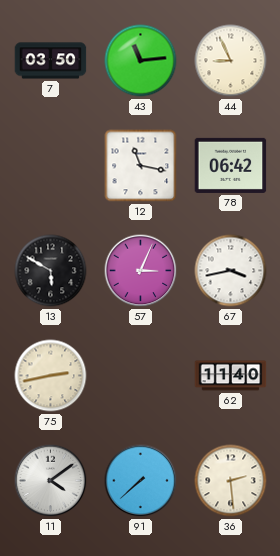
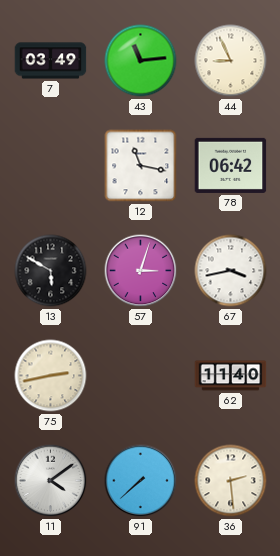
7: 03:50 -> 03:49
57: 3:04 -> 3:03
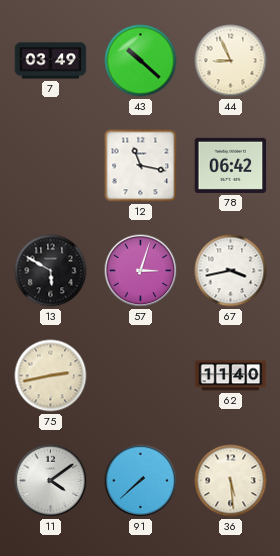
43: 11:14 -> 10:22
36: 2:29 -> 5:29
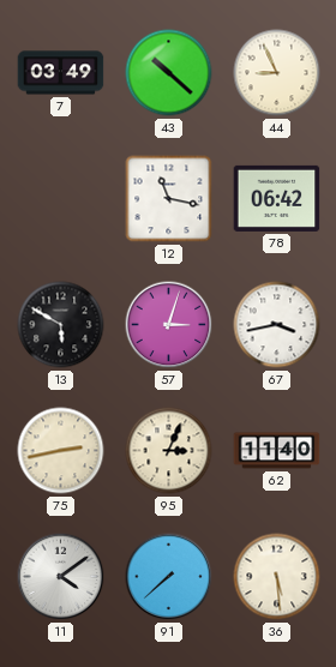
95: none -> 3:04
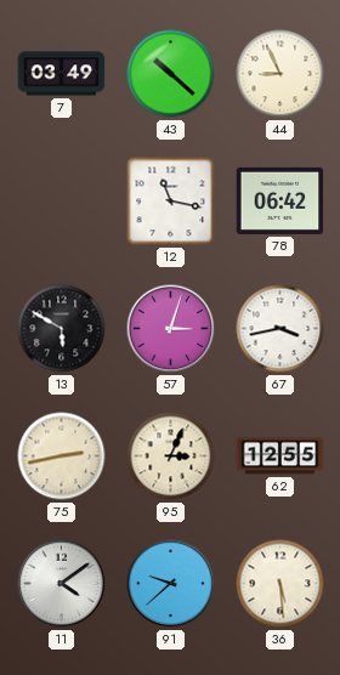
62: 11:40 -> 12:55
91: 7:38 -> 9:38
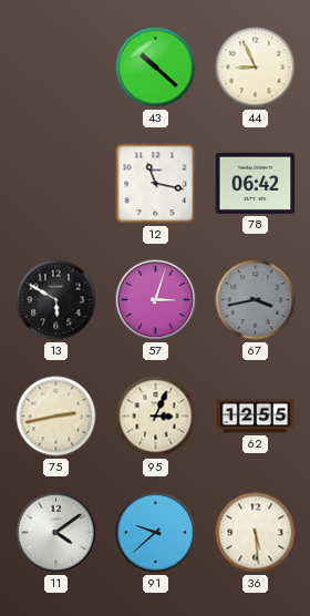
7: 03:49 -> none
67 dial: white -> grey
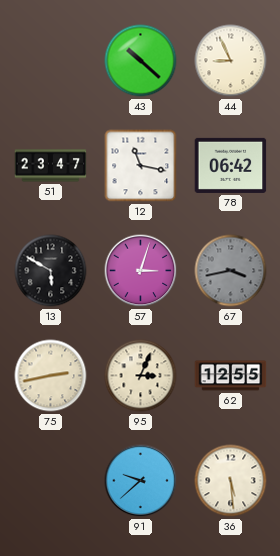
51: none -> 23:47
11: 4:09 -> none
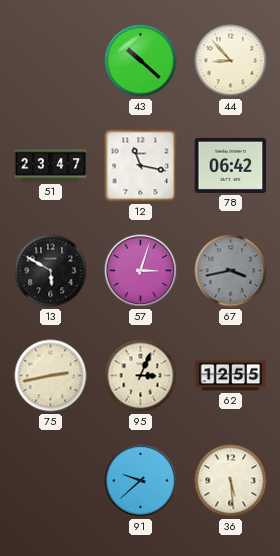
44: 8:56 -> 8:53
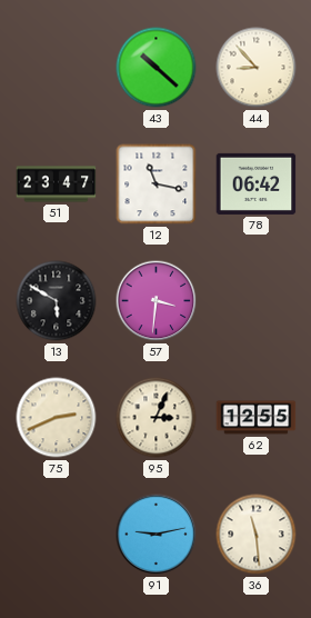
57: 3:03 -> 3:31
67: 3:43 -> none
75: 2:43 -> 2:41
91: 9:38 -> 9:13
36: 5:29 -> 11:29
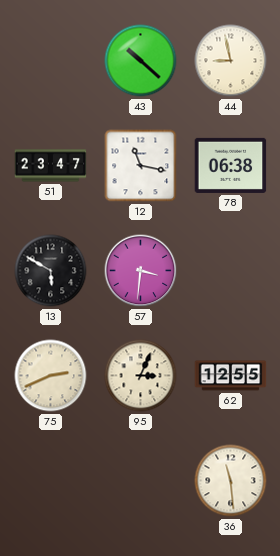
44: 8:53 -> 8:58
78: 06:42 -> 06:38
91: 9:13 -> none
